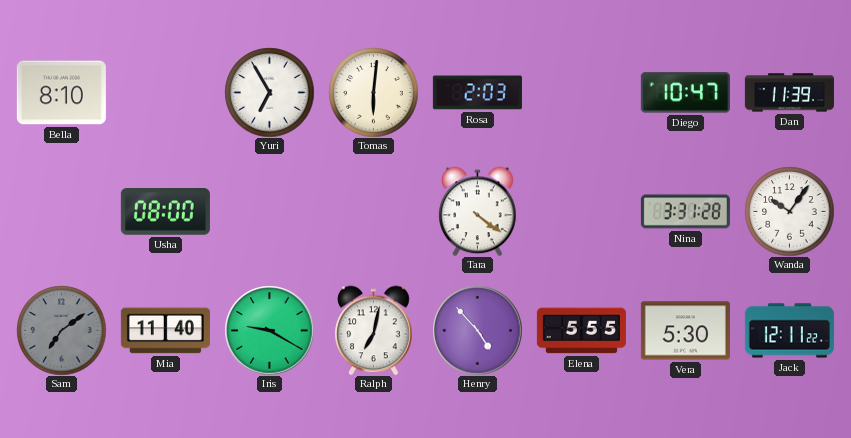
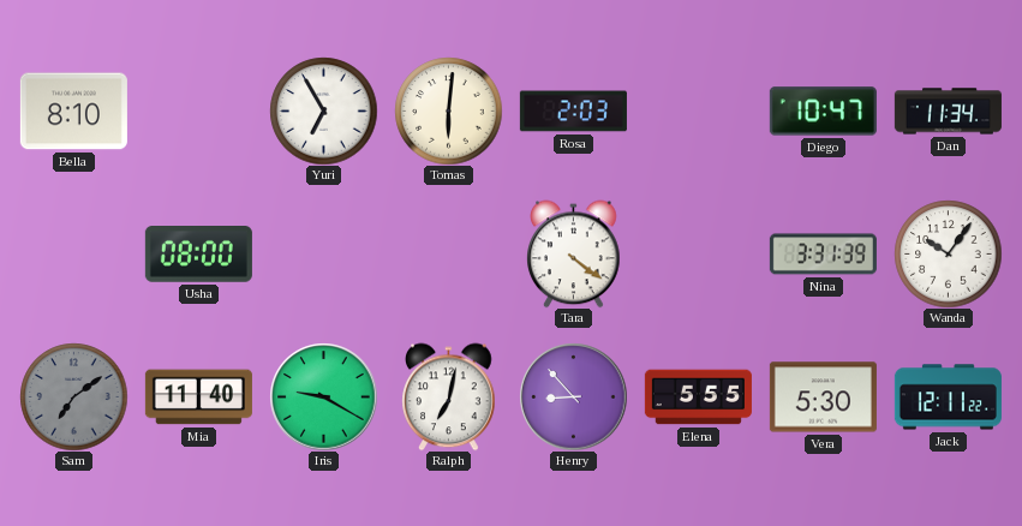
Dan: 11:39 -> 11:34
Nina: 3:31:28 -> 3:31:39
Henry: 4:53 -> 8:53
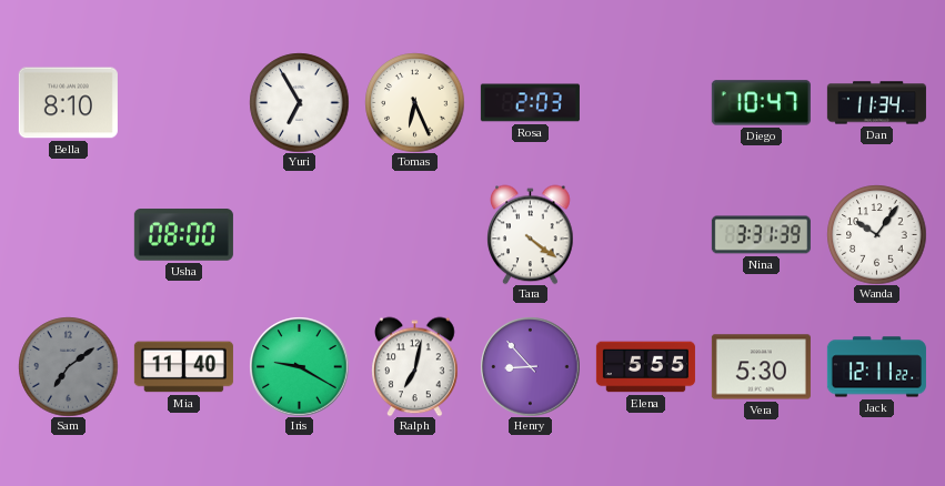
Tomas: 6:01 -> 6:26
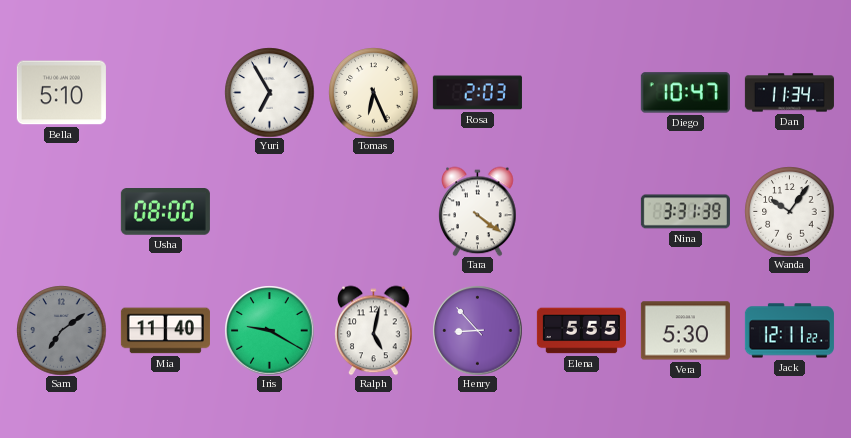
Bella: 8:10 -> 5:10
Ralph: 7:02 -> 5:02
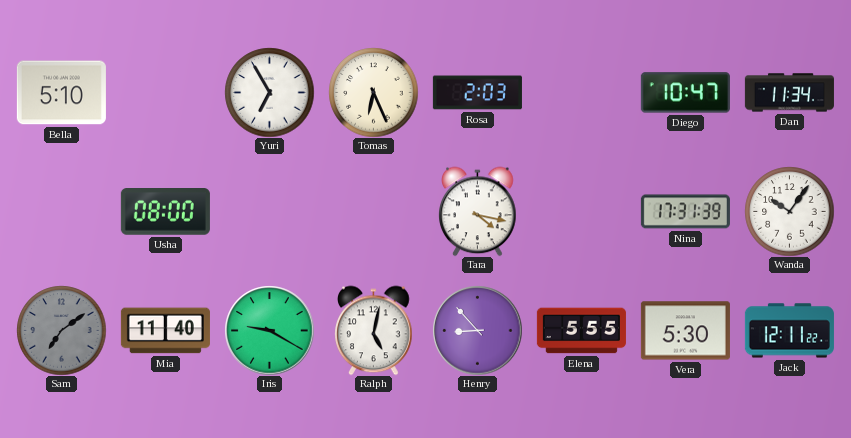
Tara: 4:21 -> 4:17
Nina: 3:31 -> 17:31
